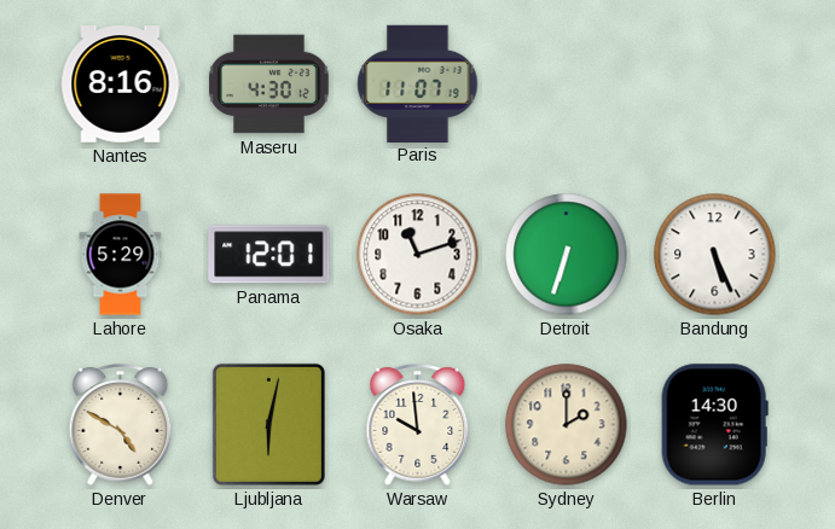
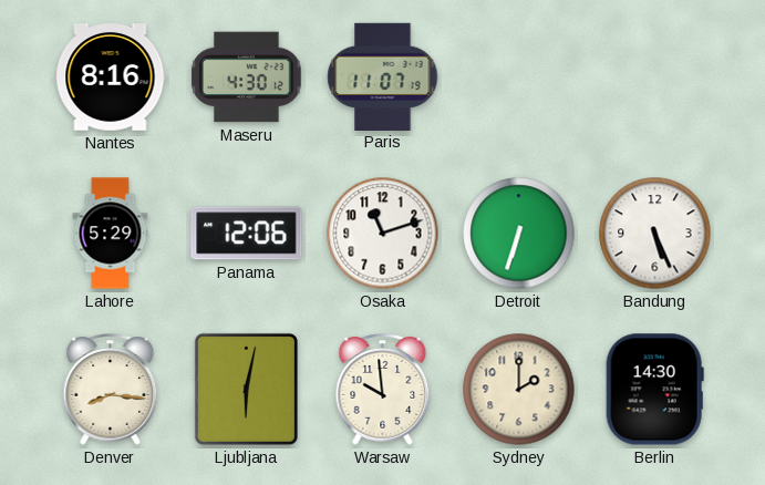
Panama: 12:01 -> 12:06
Denver: 4:50 -> 8:16
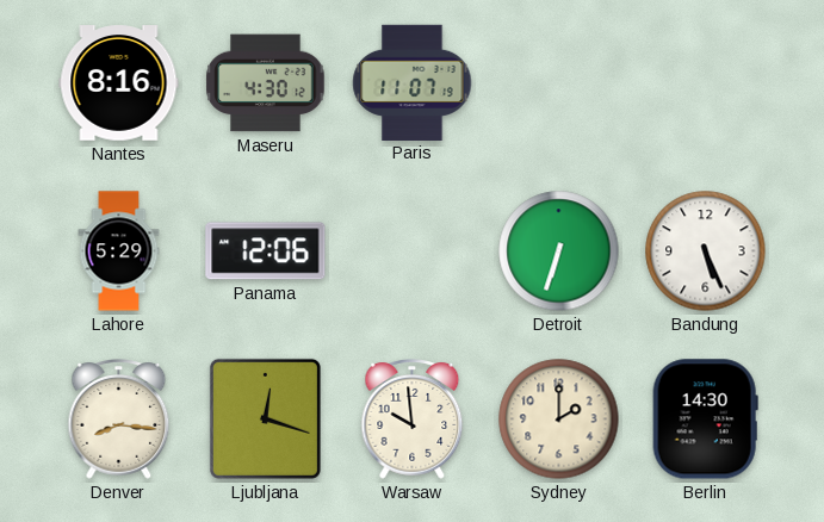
Osaka: 11:12 -> none
Ljubljana: 6:02 -> 12:18
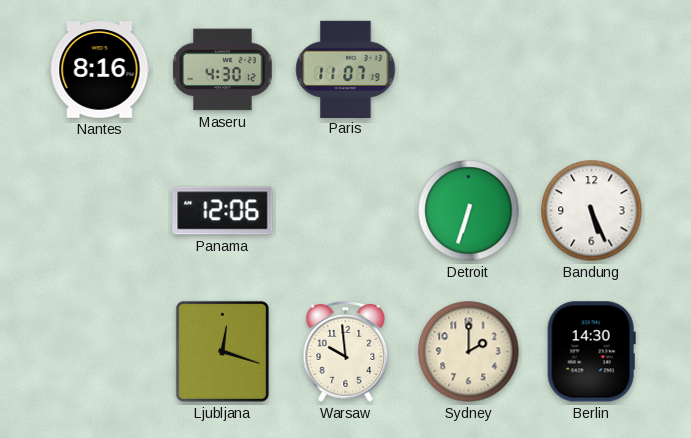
Lahore: 5:29 -> none
Denver: 8:16 -> none
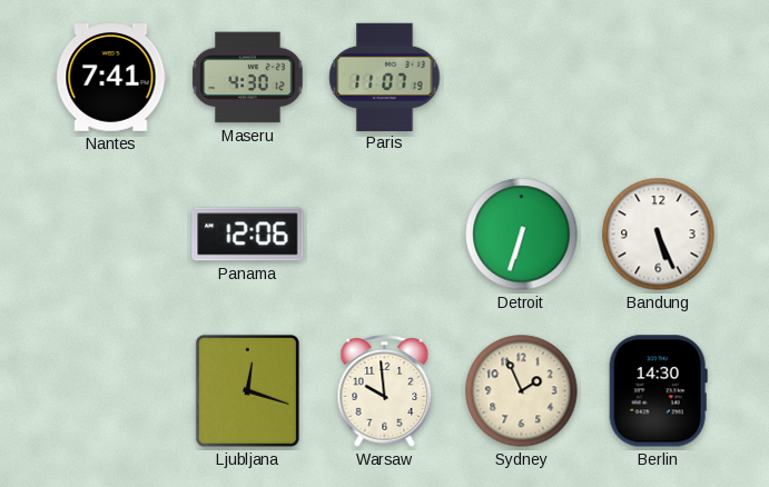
Nantes: 8:16 -> 7:41
Sydney: 2:00 -> 1:56
